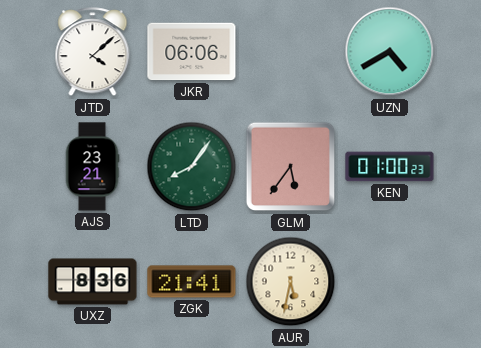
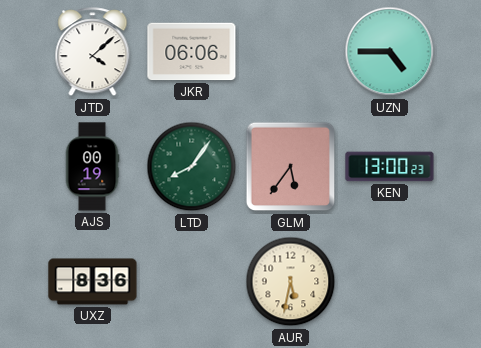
UZN: 4:40 -> 4:45
AJS: 23:21 -> 00:19
KEN: 01:00 -> 13:00
ZGK: 21:41 -> none
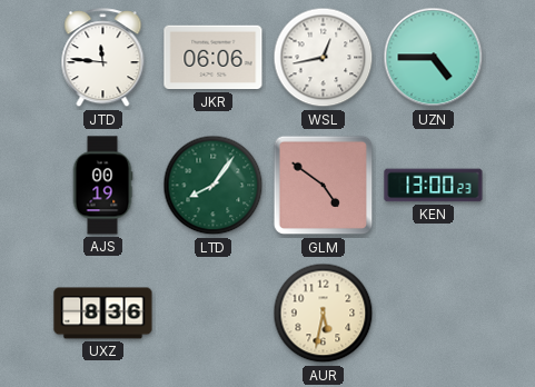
JTD: 4:08 -> 11:46
WSL: none -> 12:43
GLM: 5:36 -> 4:51
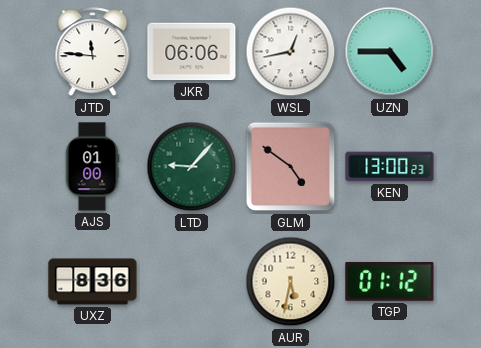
AJS: 00:19 -> 01:00
LTD: 8:06 -> 9:07
TGP: none -> 01:12
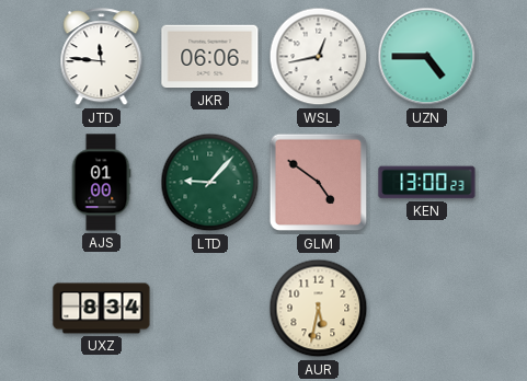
UXZ: 8:36 -> 8:34
TGP: 01:12 -> none
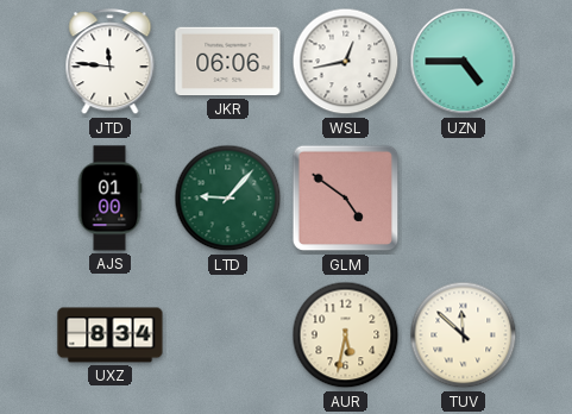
KEN: 13:00 -> none
TUV: none -> 11:52
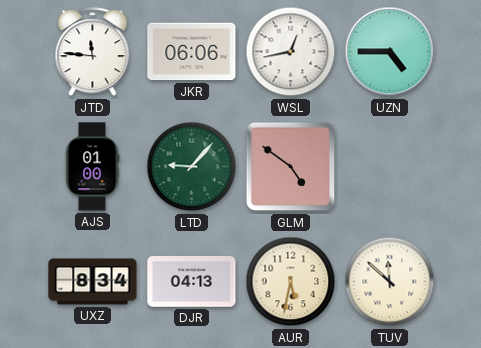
DJR: none -> 04:13
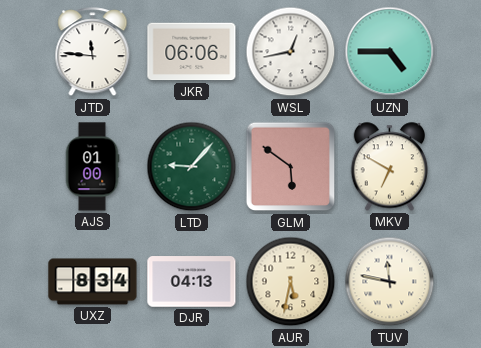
GLM: 4:51 -> 5:51
MKV: none -> 6:50
TUV: 11:52 -> 11:47
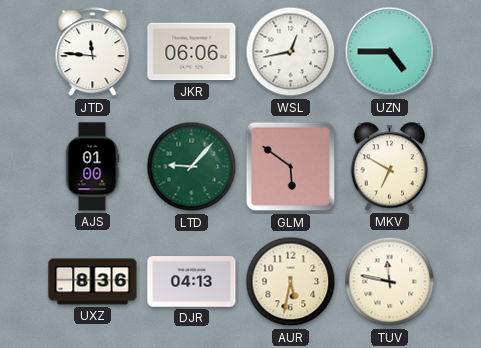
UXZ: 8:34 -> 8:36
